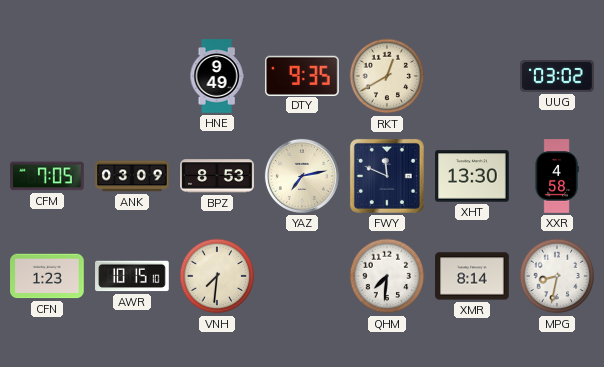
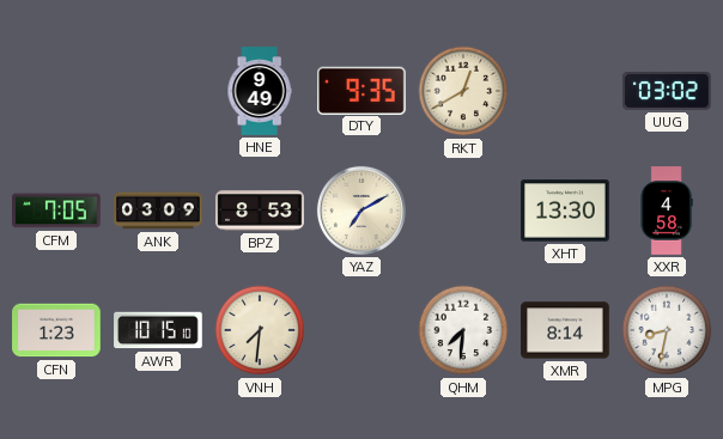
YAZ: 7:13 -> 7:10
FWY: 11:49 -> none
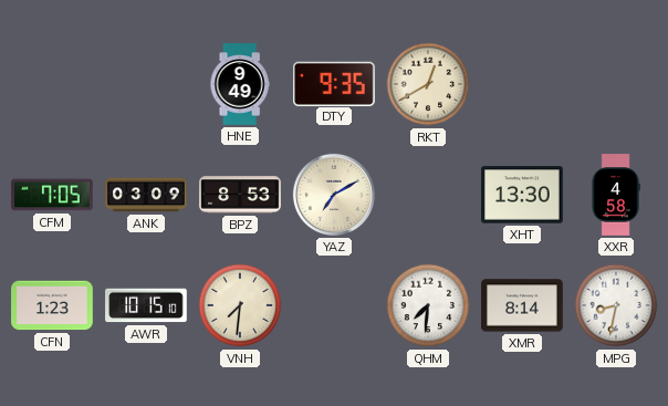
UUG: 03:02 -> none
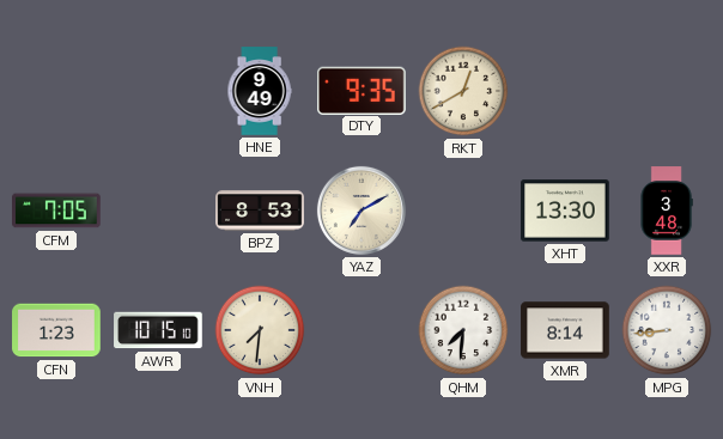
ANK: 03:09 -> none
XXR: 4:58 -> 3:48
MPG: 8:32 -> 8:44
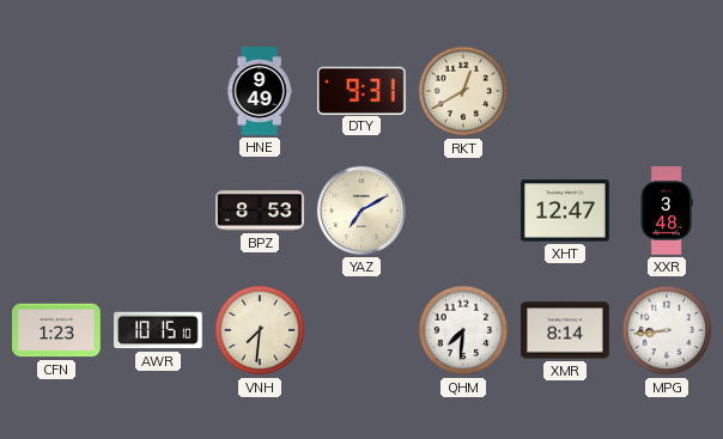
DTY: 9:35 -> 9:31
CFM: 7:05 -> none
XHT: 13:30 -> 12:47
